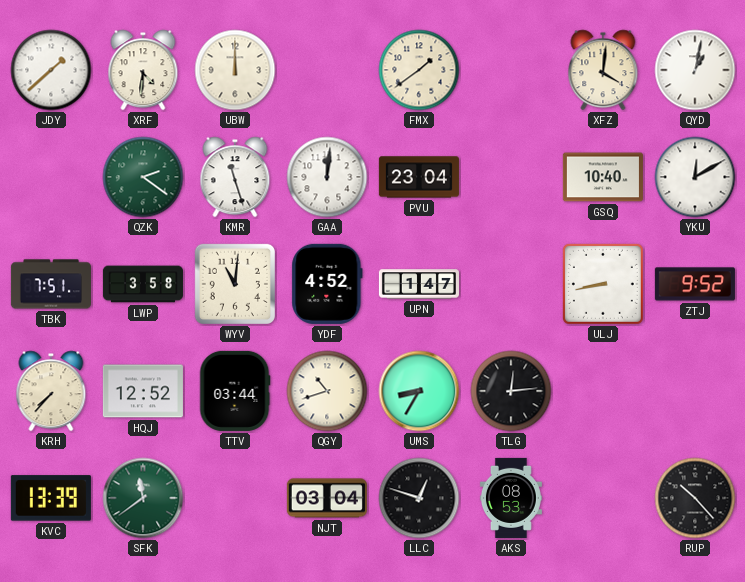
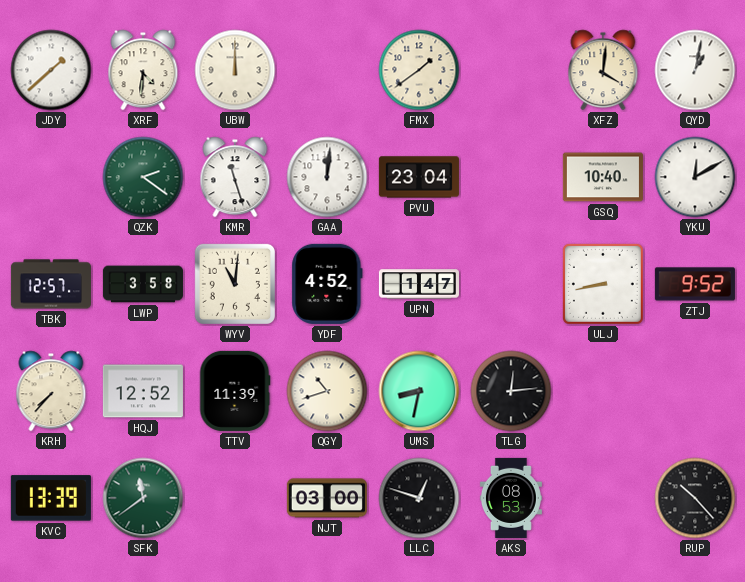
TBK: 7:51 -> 12:57
TTV: 03:44 -> 11:39
UMS: 8:35 -> 8:32
NJT: 03:04 -> 03:00
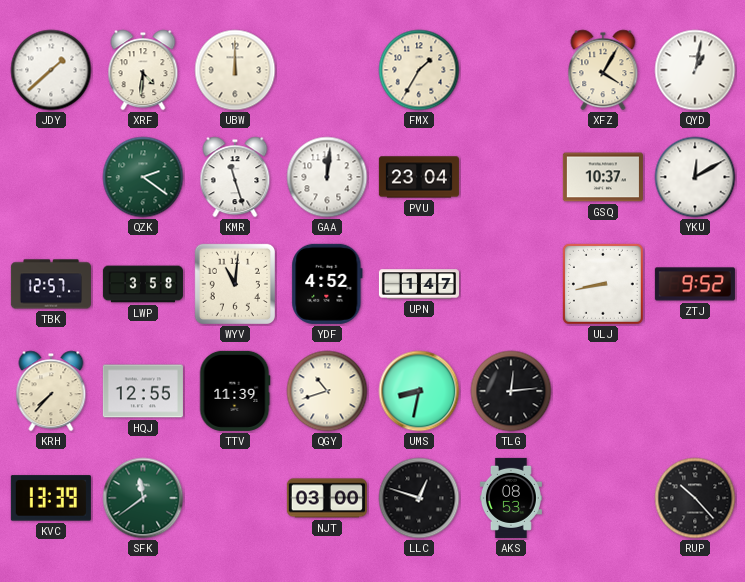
FMX: 1:39 -> 1:35
XFZ: 4:01 -> 4:05
GSQ: 10:40 -> 10:37
HQJ: 12:52 -> 12:55
